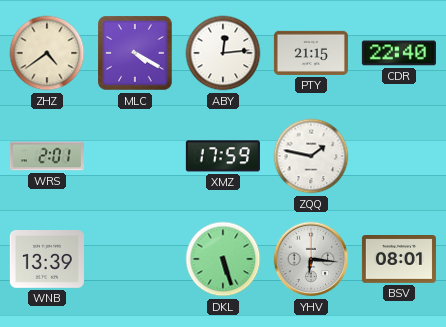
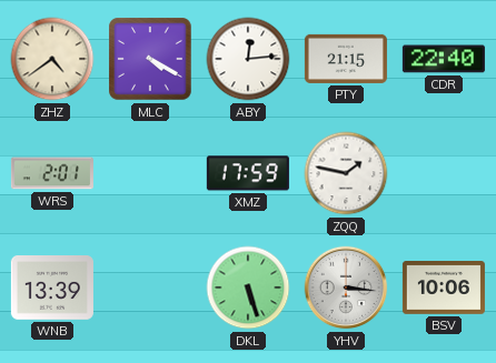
YHV: 6:16 -> 3:16
BSV: 08:01 -> 10:06
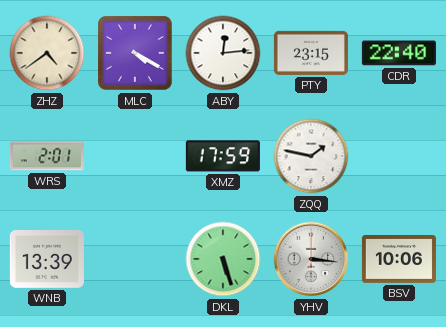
PTY: 21:15 -> 23:15
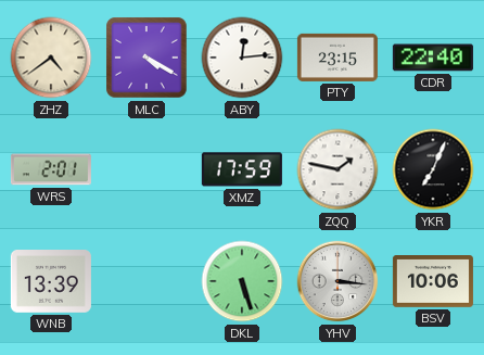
YKR: none -> 7:04
